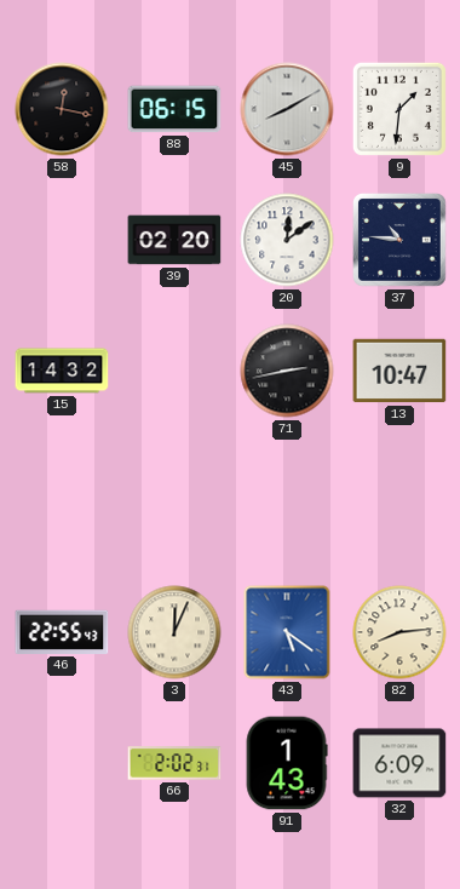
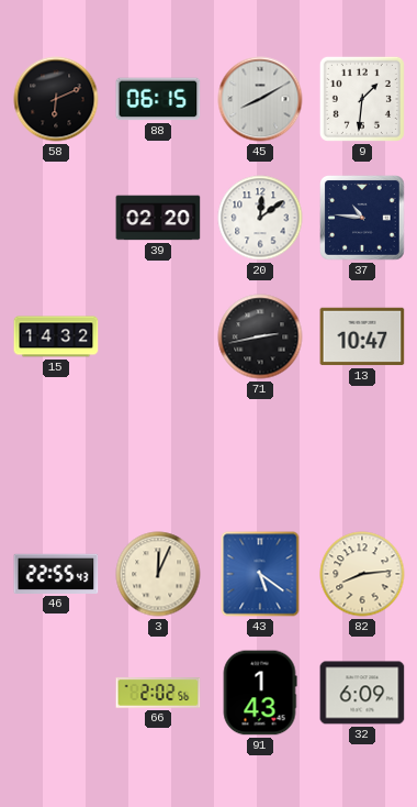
58: 12:17 -> 6:11
66: 2:02:31 -> 2:02:56
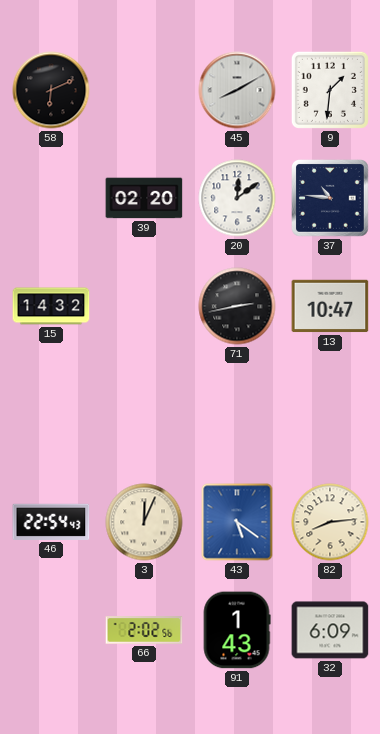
88: 06:15 -> none
46: 22:55 -> 22:54
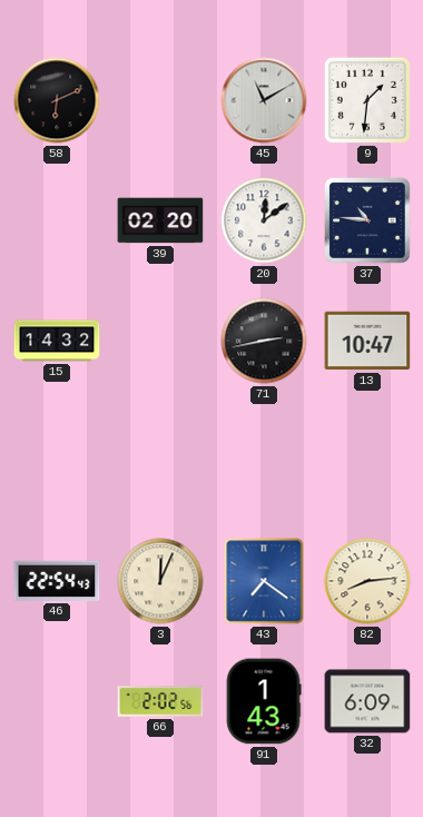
45: 8:10 -> 11:10
43: 5:21 -> 7:21
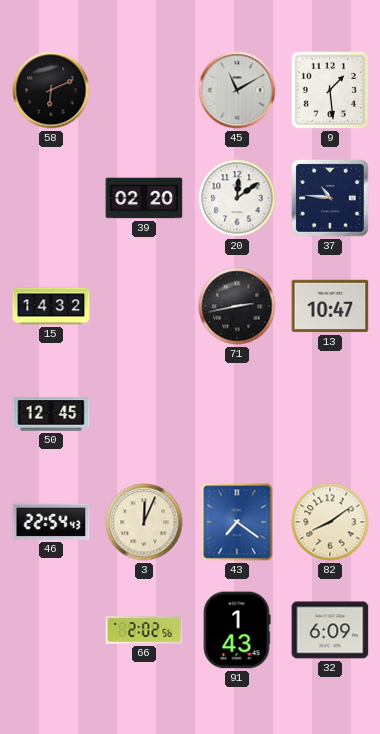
9: 1:31 -> 1:29
50: none -> 12:45
82: 8:14 -> 8:09
